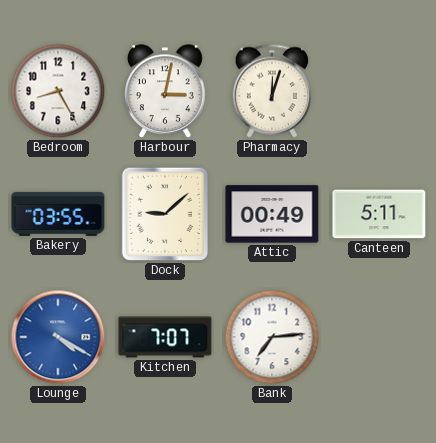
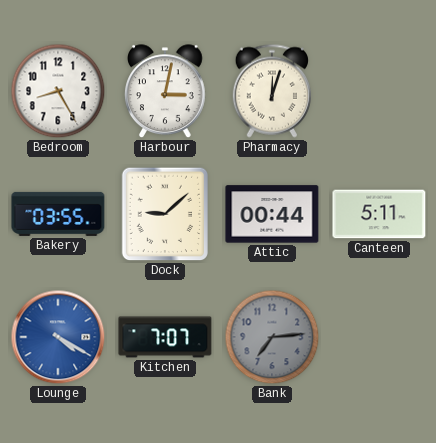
Attic: 00:49 -> 00:44
Bank dial: white -> grey
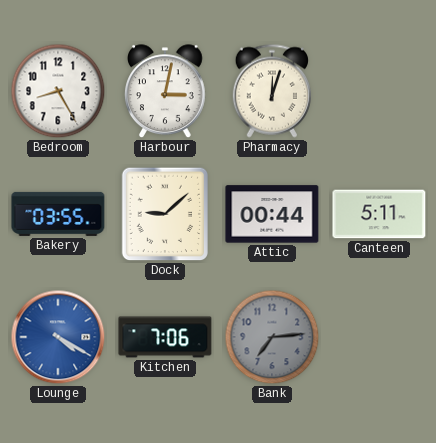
Kitchen: 7:07 -> 7:06
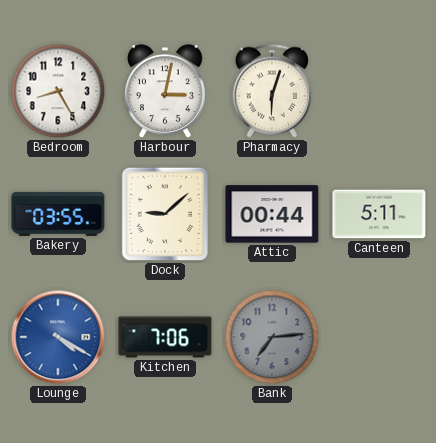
Pharmacy: 12:03 -> 6:03
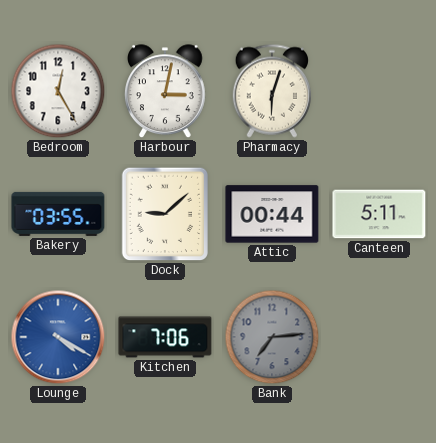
Bedroom: 8:25 -> 12:25
